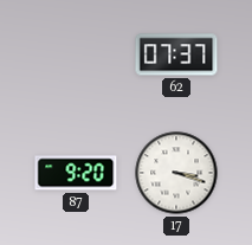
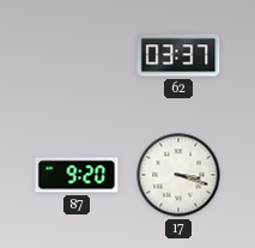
62: 07:37 -> 03:37
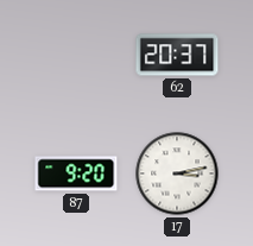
62: 03:37 -> 20:37
17: 3:18 -> 3:13
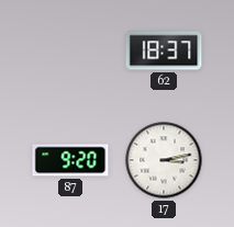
62: 20:37 -> 18:37
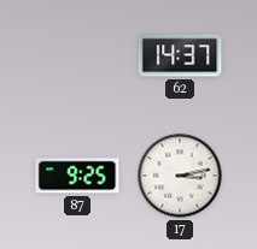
62: 18:37 -> 14:37
87: 9:20 -> 9:25
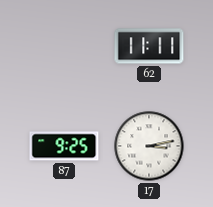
62: 14:37 -> 11:11
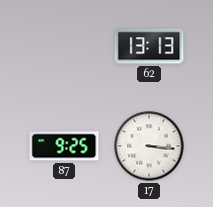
62: 11:11 -> 13:13
17: 3:13 -> 3:16
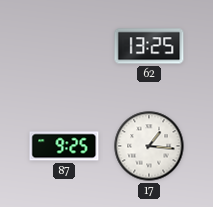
62: 13:13 -> 13:25
17: 3:16 -> 1:16
